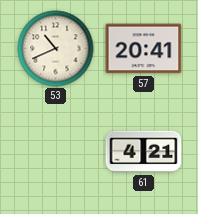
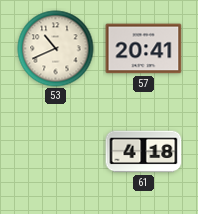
61: 4:21 -> 4:18
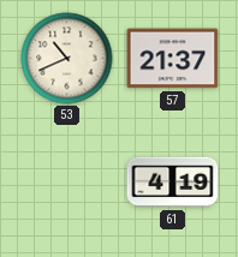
57: 20:41 -> 21:37
61: 4:18 -> 4:19
